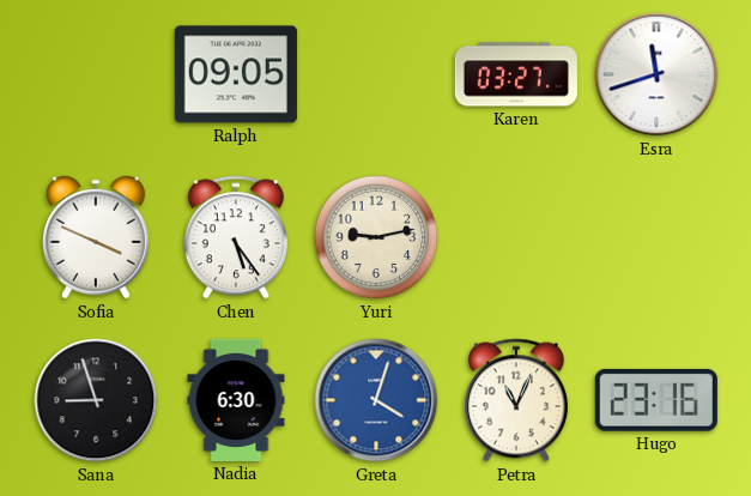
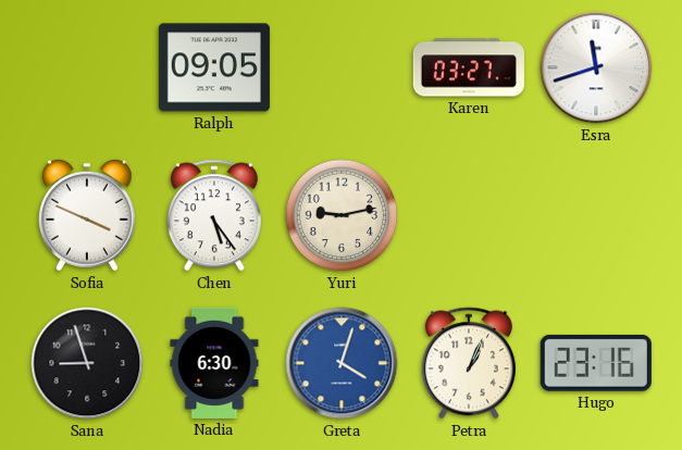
Petra: 11:04 -> 1:04
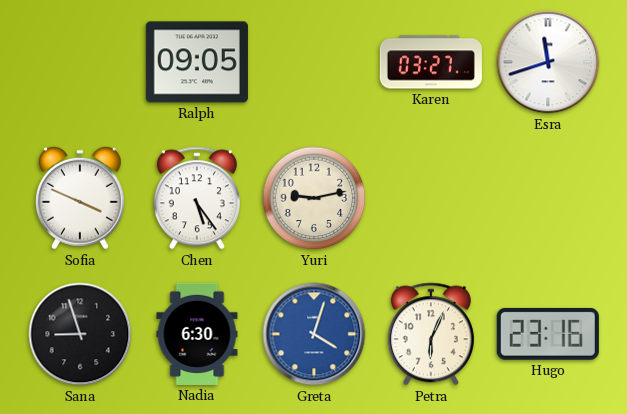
Petra: 1:04 -> 6:04
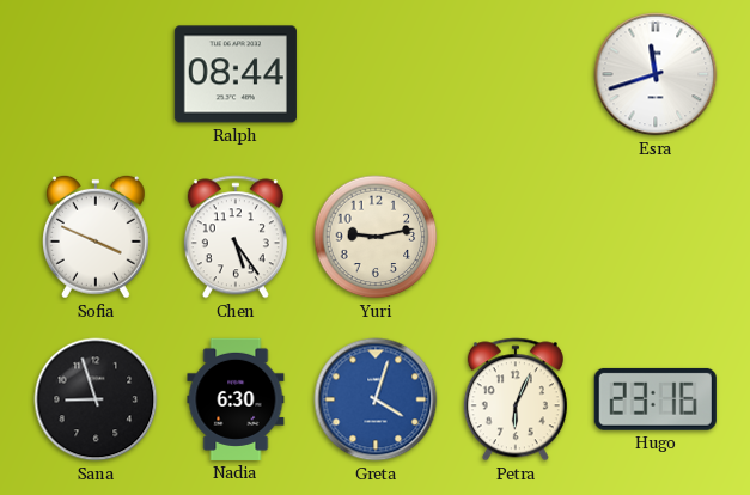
Ralph: 09:05 -> 08:44
Karen: 03:27 -> none
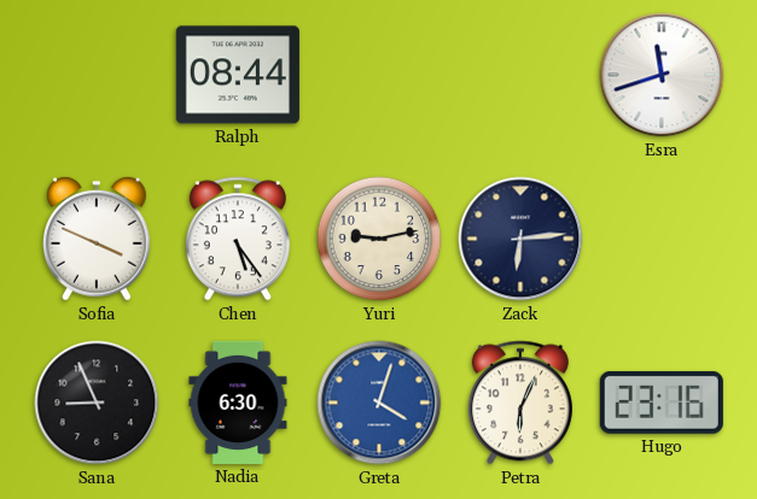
Zack: none -> 6:14
Sana: 8:57 -> 8:56
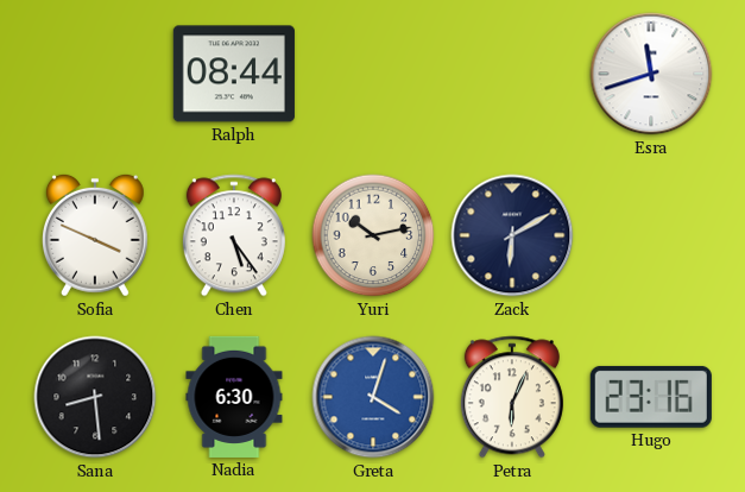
Yuri: 9:13 -> 10:13
Zack: 6:14 -> 6:10
Sana: 8:56 -> 8:29
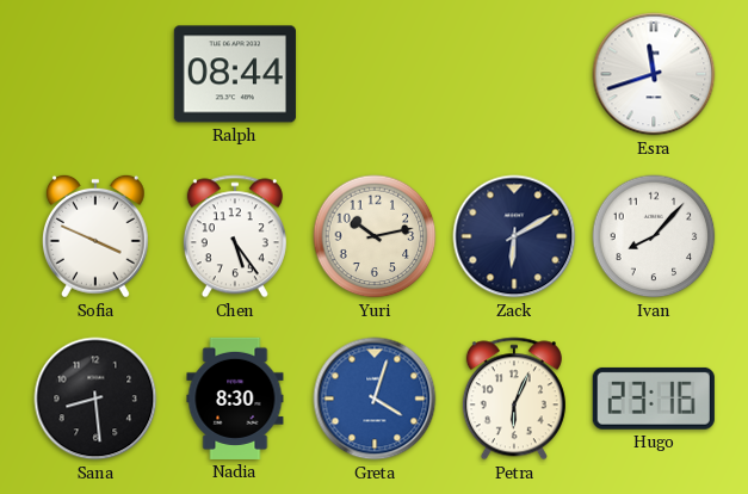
Ivan: none -> 8:07
Nadia: 6:30 -> 8:30
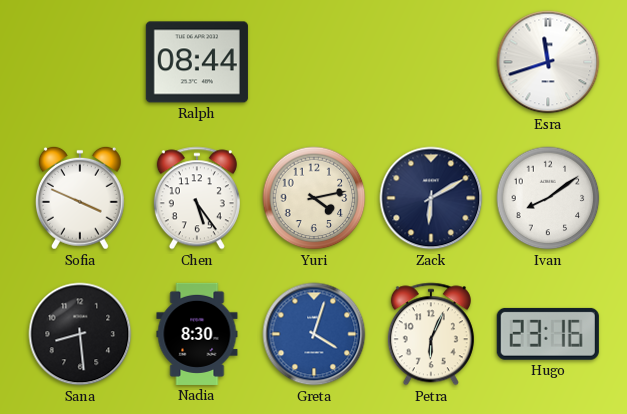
Yuri: 10:13 -> 4:13
Ivan: 8:07 -> 8:09
